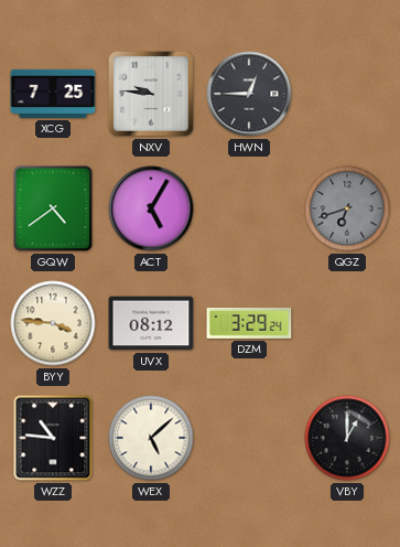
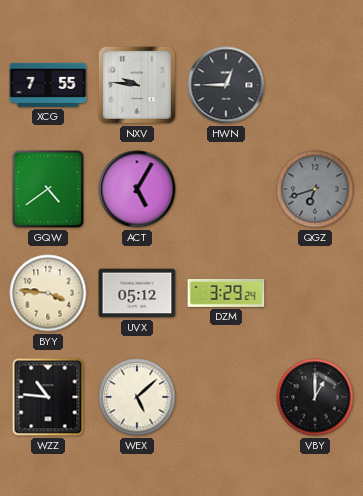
XCG: 7:25 -> 7:55
UVX: 08:12 -> 05:12
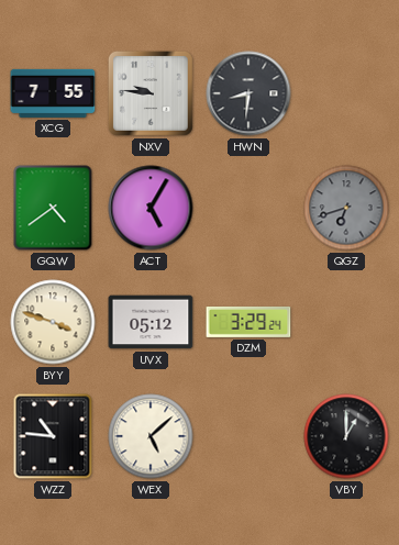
HWN: 12:45 -> 8:31
BYY: 3:46 -> 3:48
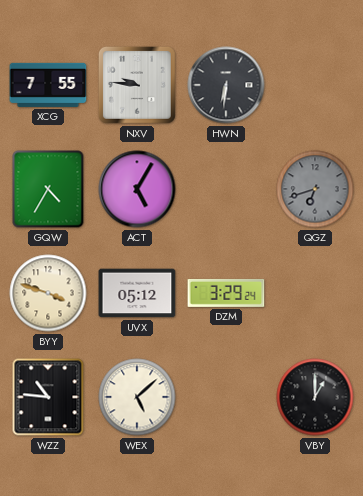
HWN: 8:31 -> 6:31
GQW: 4:39 -> 4:35
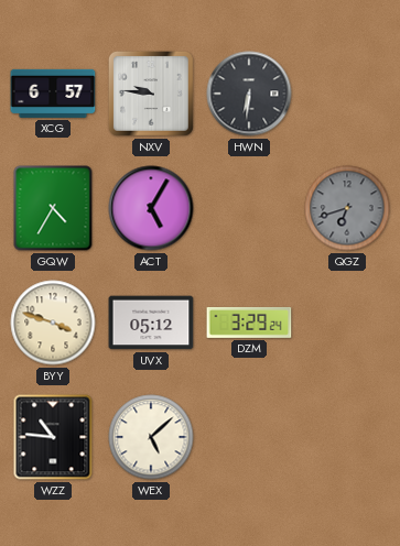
XCG: 7:55 -> 6:57
VBY: 1:00 -> none
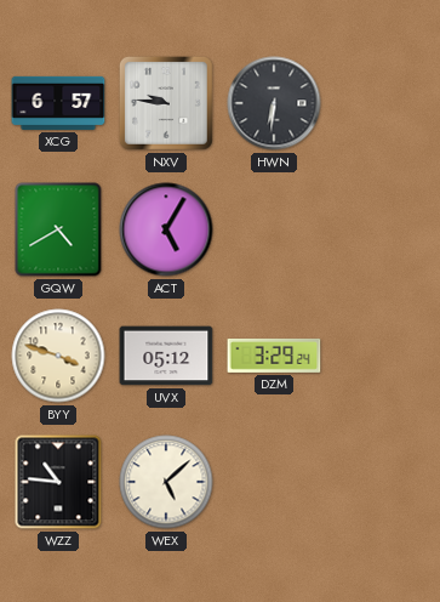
GQW: 4:35 -> 4:40
QGZ: 6:42 -> none
